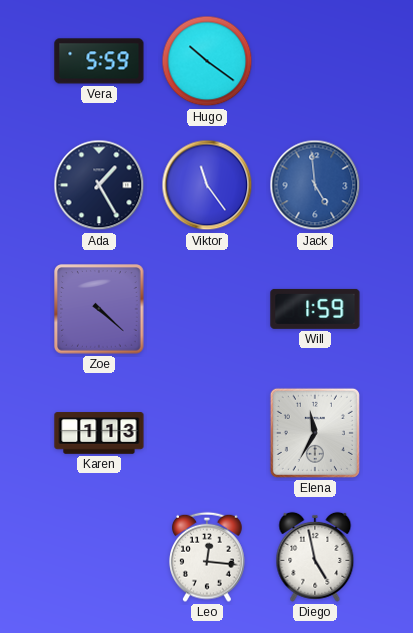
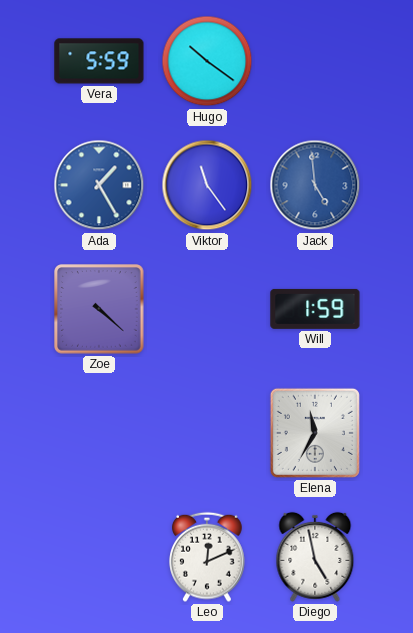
Ada dial: navy -> blue
Karen: 1:13 -> none
Leo: 12:16 -> 12:11
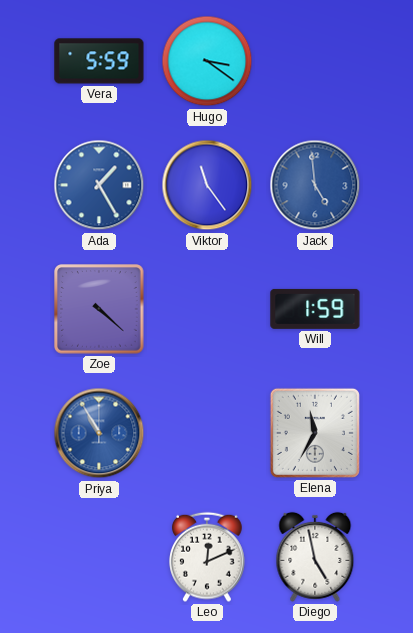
Hugo: 10:21 -> 3:21
Priya: none -> 10:55
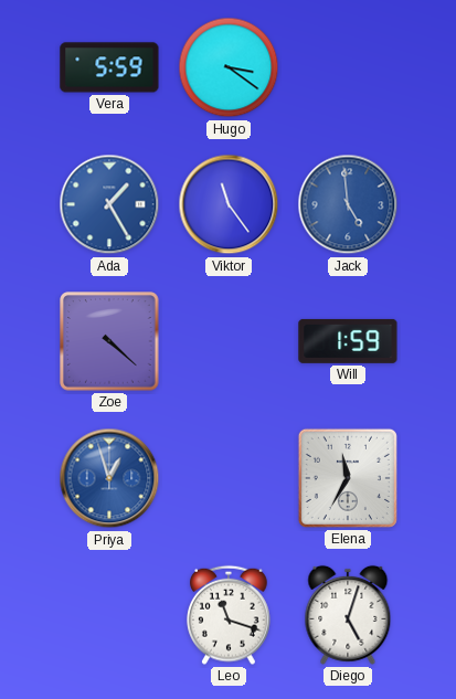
Priya: 10:55 -> 12:57
Leo: 12:11 -> 11:18
Diego: 4:58 -> 5:03
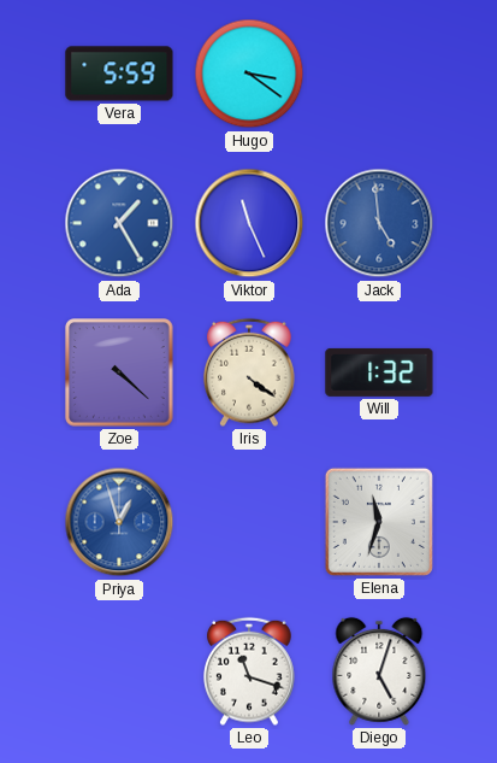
Viktor: 11:24 -> 11:26
Iris: none -> 4:21
Will: 1:59 -> 1:32
Elena: 11:35 -> 11:33
